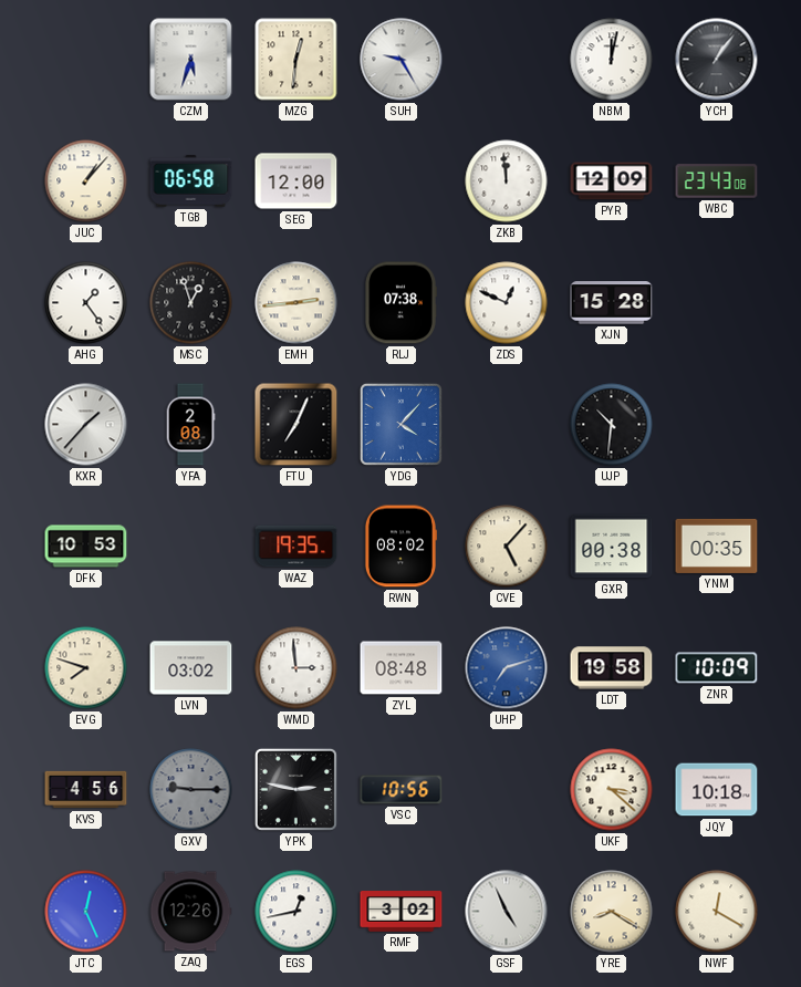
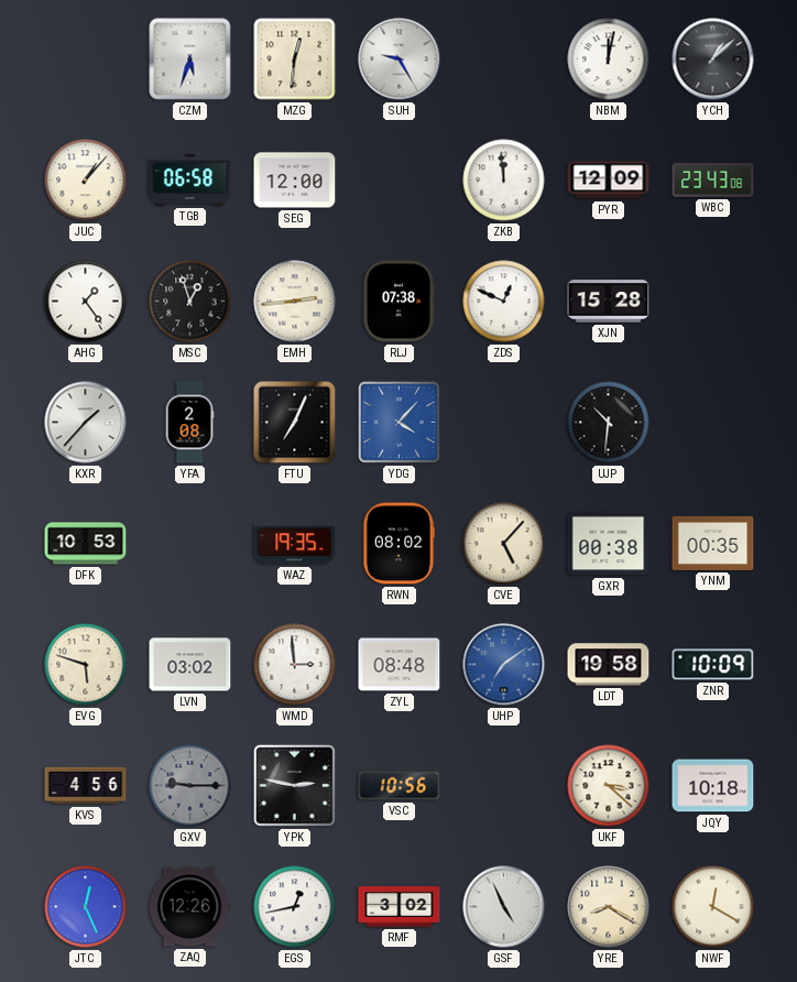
YCH: 1:06 -> 1:08
EVG: 7:48 -> 5:48
UHP: 7:12 -> 7:09
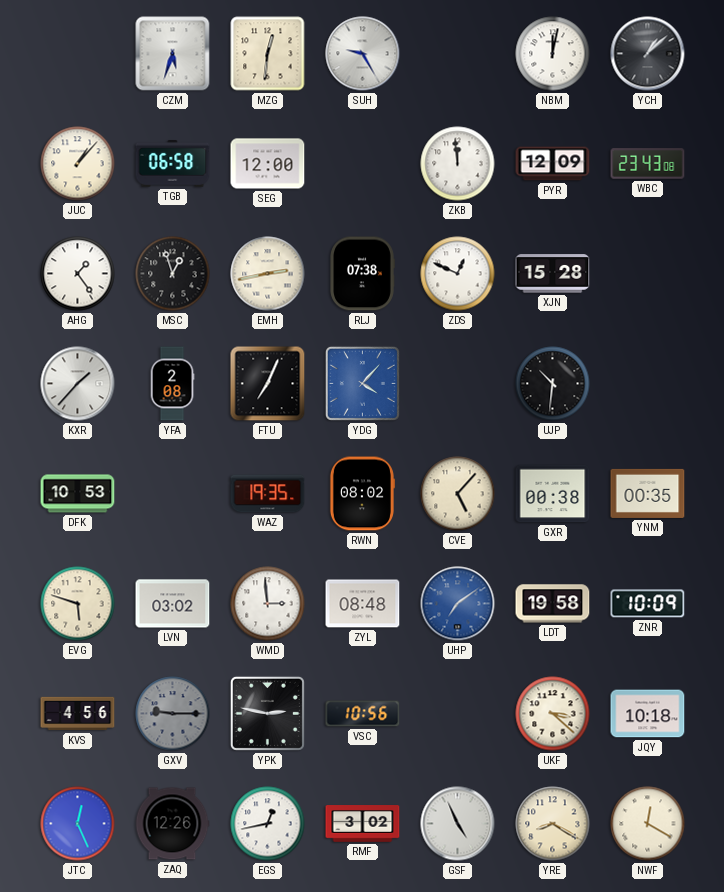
EMH: 2:44 -> 2:43
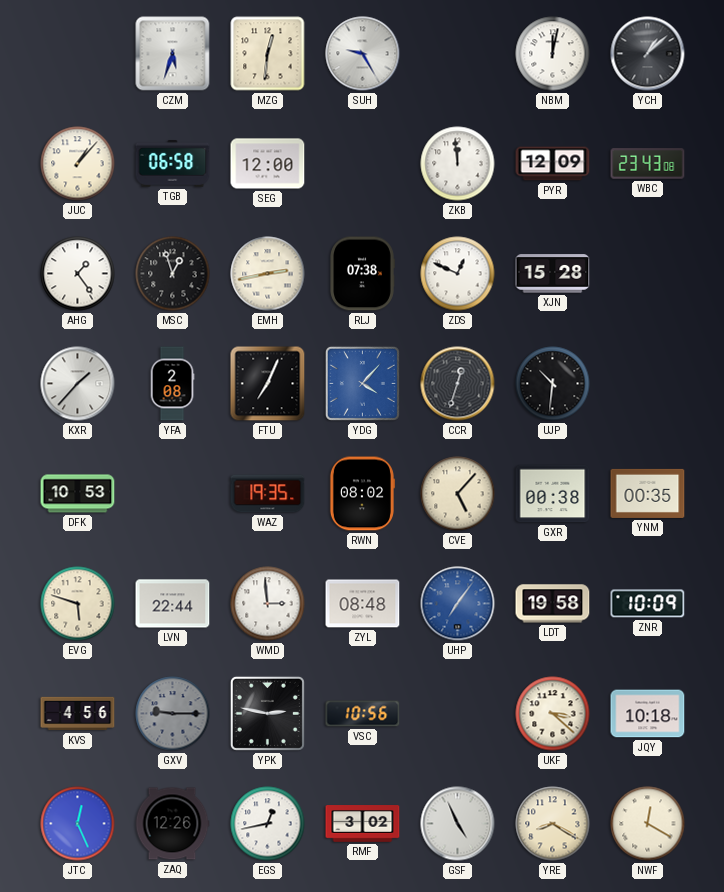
CCR: none -> 12:33
LVN: 03:02 -> 22:44
UHP: 7:09 -> 7:06
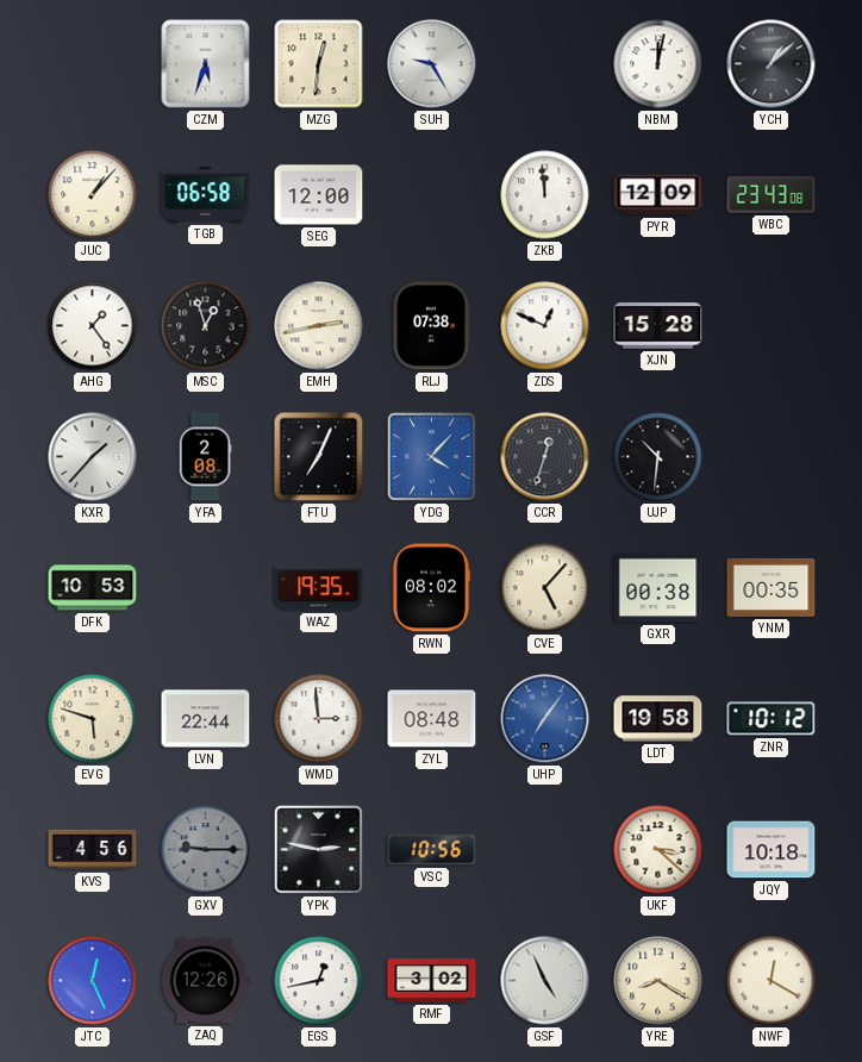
ZNR: 10:09 -> 10:12
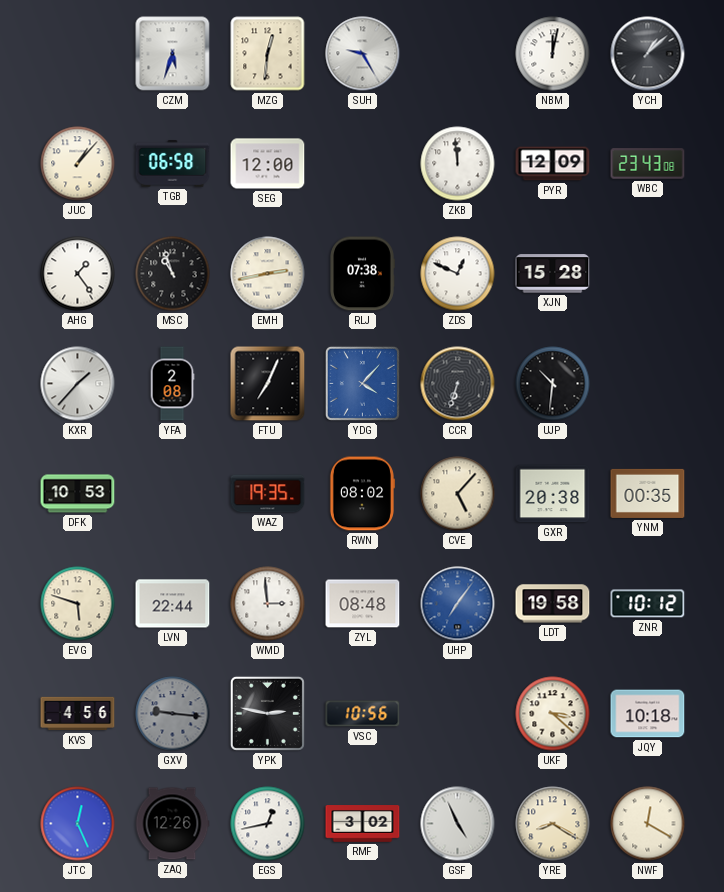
MSC: 12:57 -> 10:57
CCR: 12:33 -> 6:33
GXR: 00:38 -> 20:38
GXV: 9:15 -> 9:16
